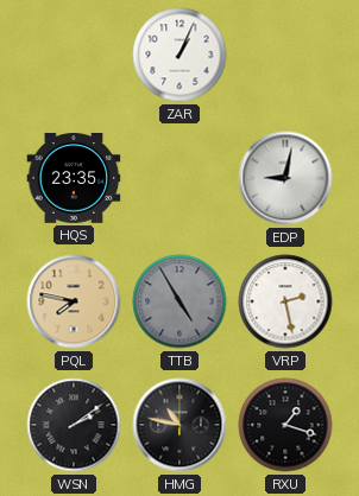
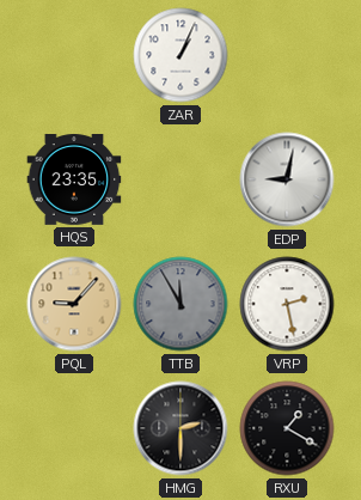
PQL: 7:47 -> 9:07
TTB: 4:55 -> 11:55
WSN: 2:09 -> none
HMG: 10:47 -> 2:30
RXU: 1:18 -> 1:20
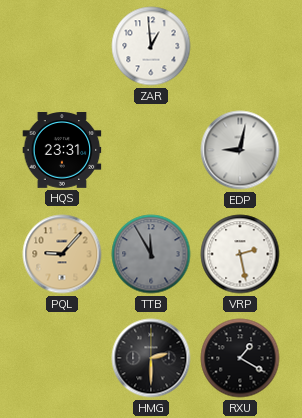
ZAR: 1:04 -> 12:59
HQS: 23:35 -> 23:31
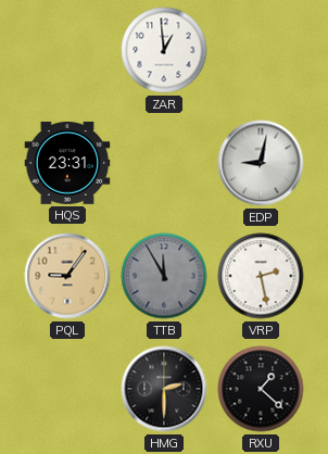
PQL: 9:07 -> 9:06
RXU: 1:20 -> 1:22
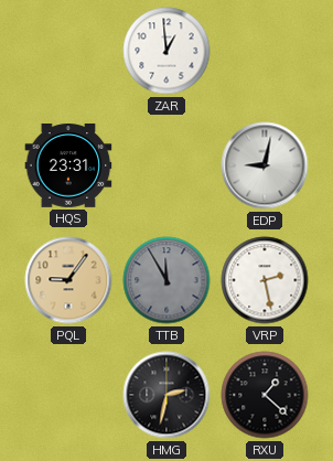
HMG: 2:30 -> 2:32
